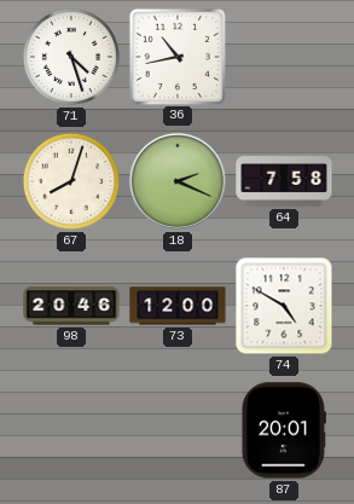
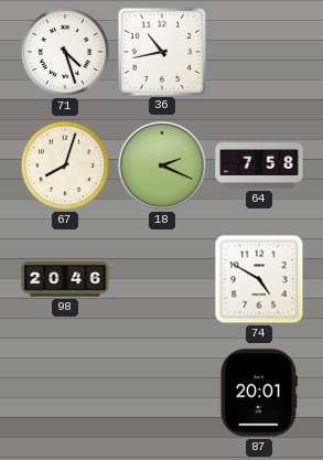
73: 12:00 -> none
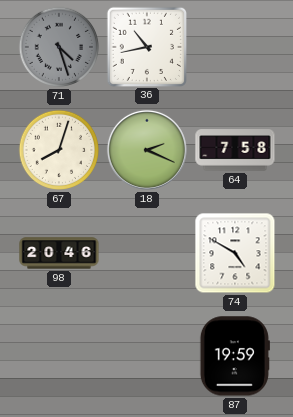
71 dial: white -> grey
87: 20:01 -> 19:59
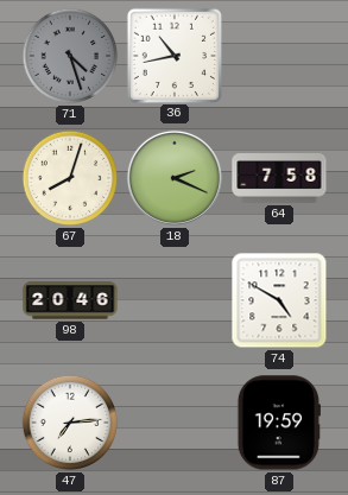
47: none -> 7:14
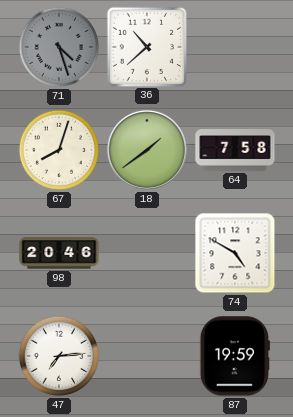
36: 10:43 -> 10:38
18: 2:19 -> 1:39
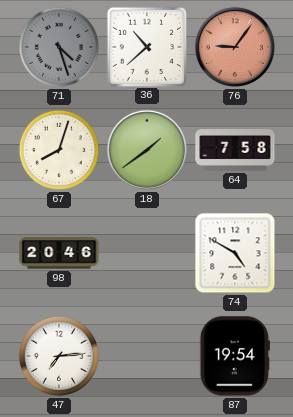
76: none -> 9:06
87: 19:59 -> 19:54
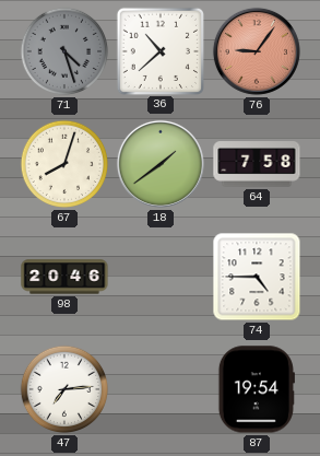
74: 4:50 -> 4:45
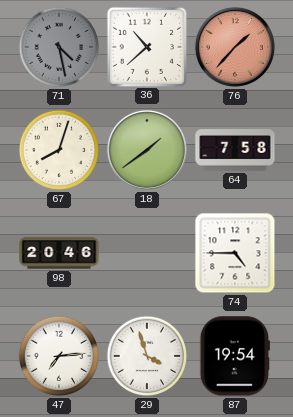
71: 4:27 -> 4:28
76: 9:06 -> 1:37
29: none -> 3:57
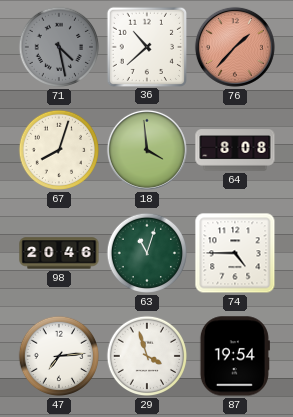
18: 1:39 -> 3:59
64: 7:58 -> 8:08
63: none -> 11:03
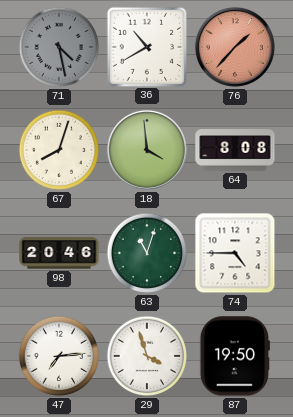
36: 10:38 -> 10:40
87: 19:54 -> 19:50
